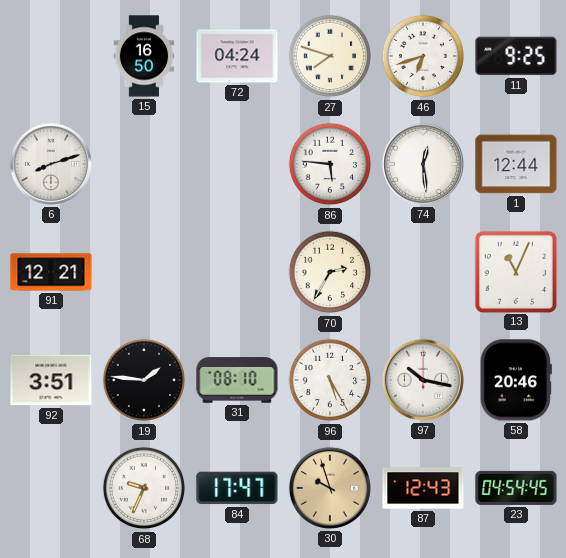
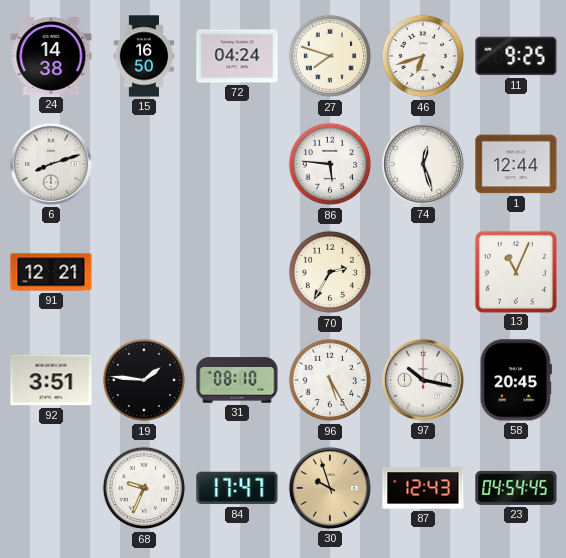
24: none -> 14:38
74: 12:29 -> 12:27
58: 20:46 -> 20:45
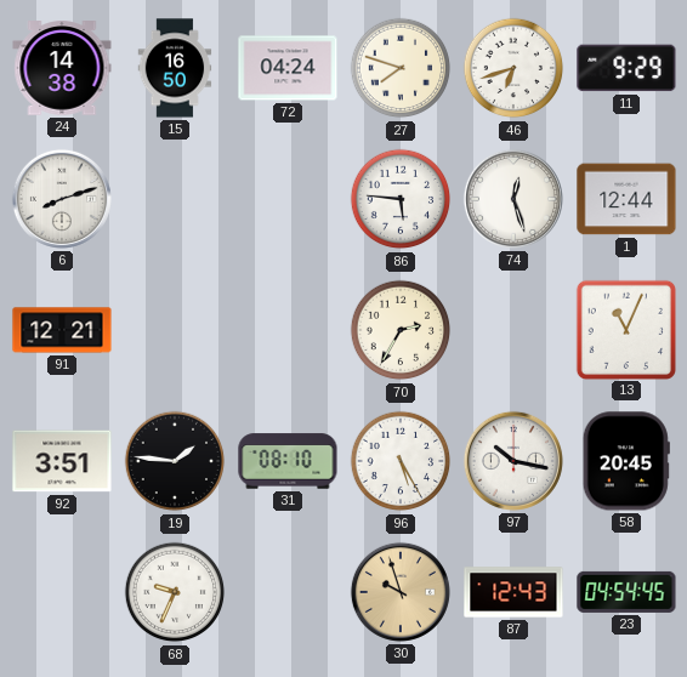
11: 9:25 -> 9:29
84: 17:47 -> none
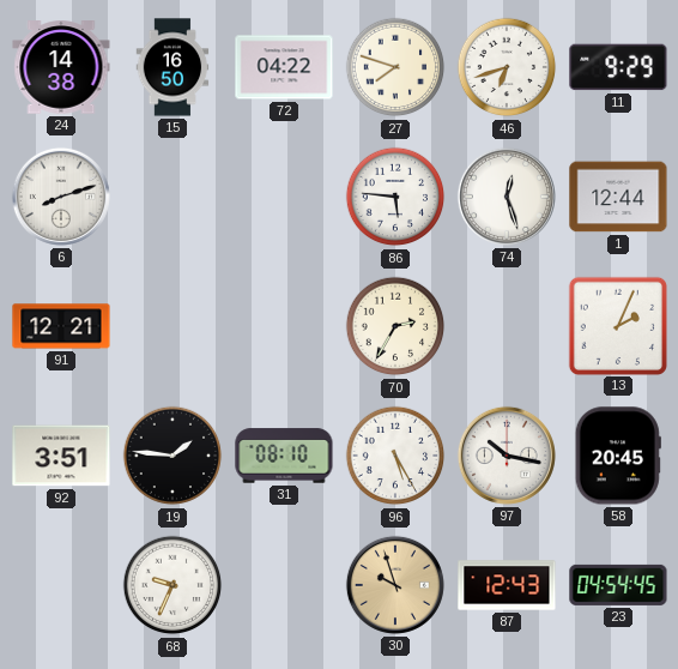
72: 04:24 -> 04:22
13: 11:04 -> 2:04
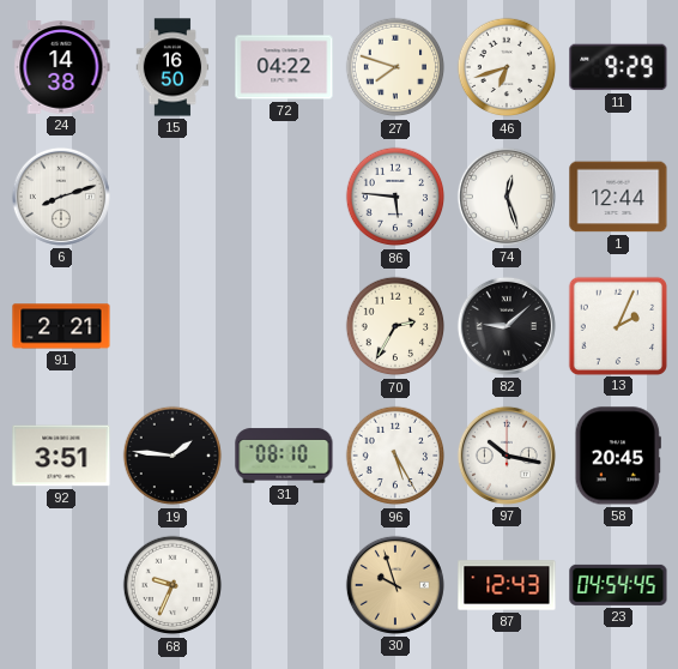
91: 12:21 -> 2:21
82: none -> 9:08
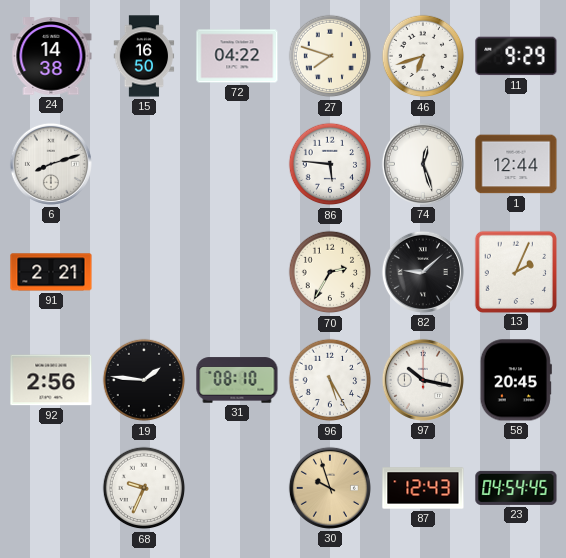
92: 3:51 -> 2:56
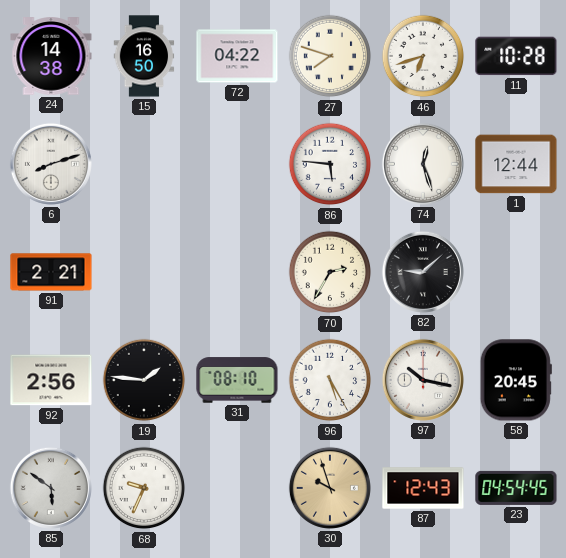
11: 9:29 -> 10:28
13: 2:04 -> none
85: none -> 5:51
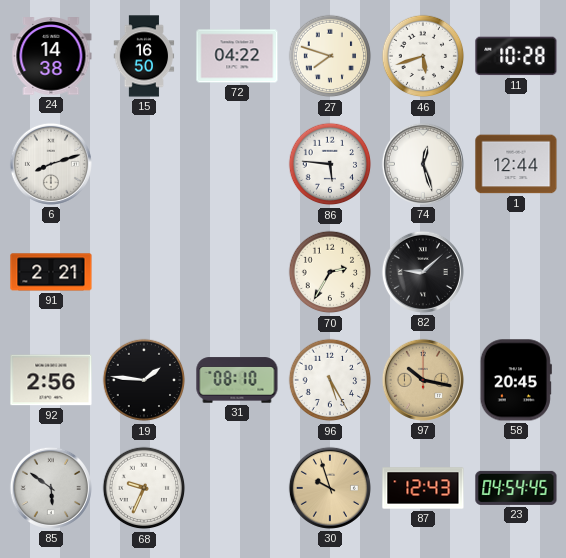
46: 6:42 -> 5:42
97 dial: white -> champagne
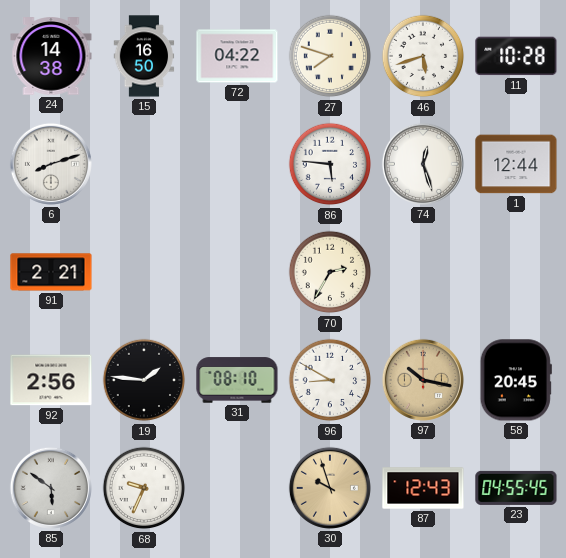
82: 9:08 -> none
96: 5:25 -> 8:50
23: 04:54 -> 04:55
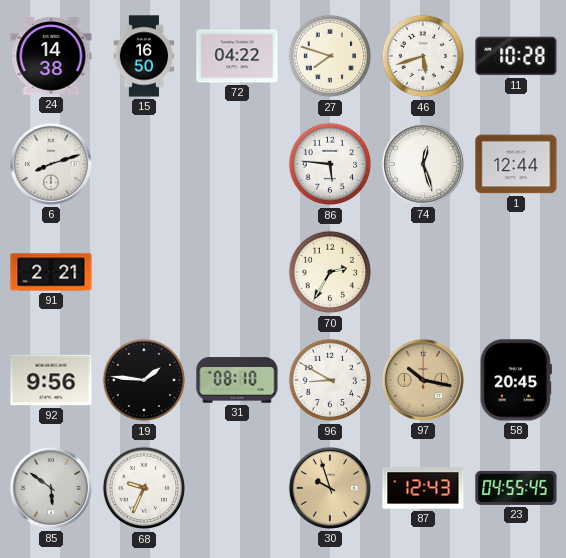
92: 2:56 -> 9:56
